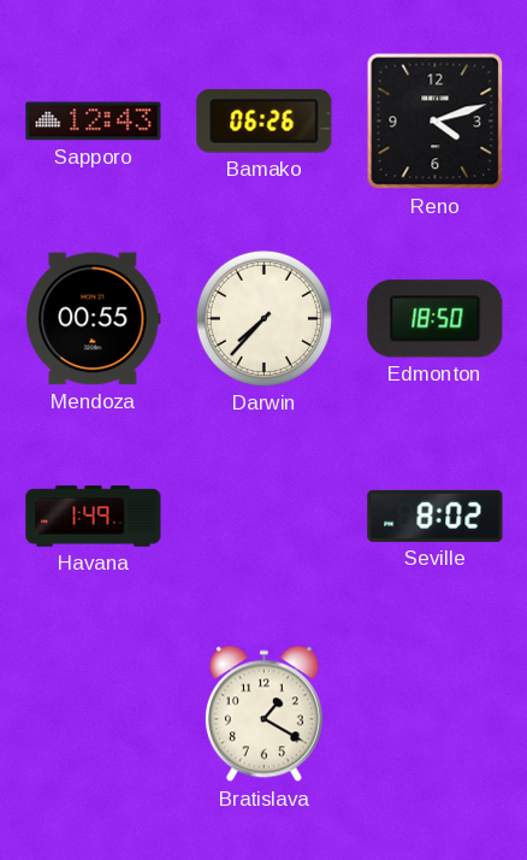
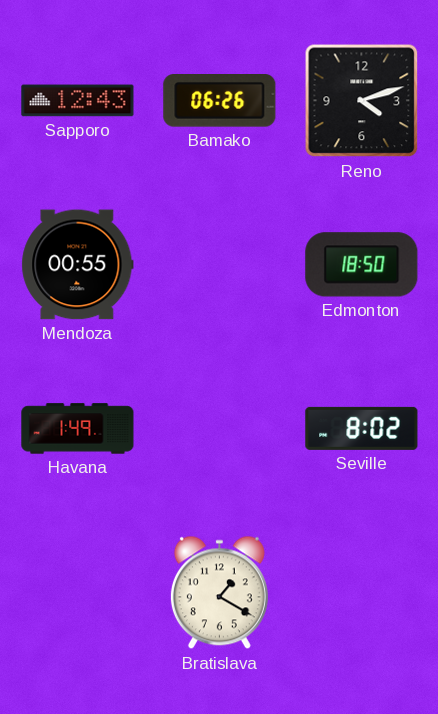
Darwin: 7:37 -> none
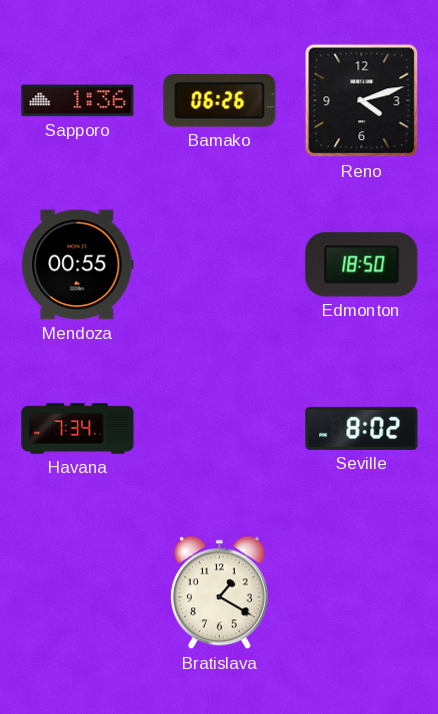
Sapporo: 12:43 -> 1:36
Havana: 1:49 -> 7:34
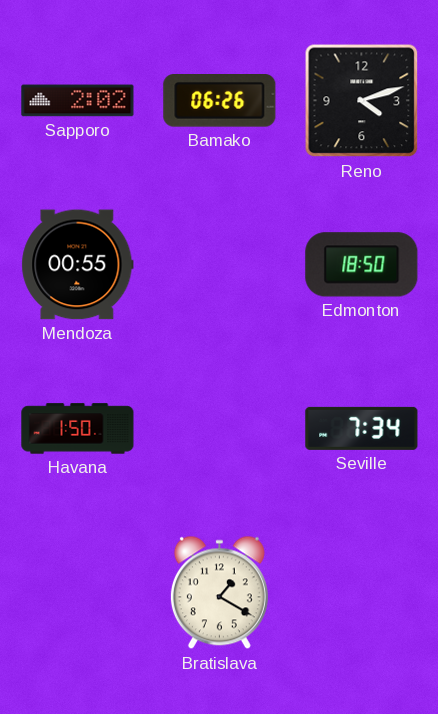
Sapporo: 1:36 -> 2:02
Havana: 7:34 -> 1:50
Seville: 8:02 -> 7:34
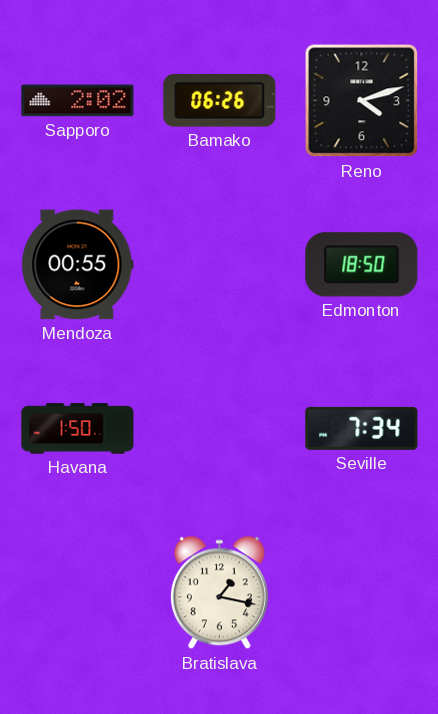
Bratislava: 1:20 -> 1:17
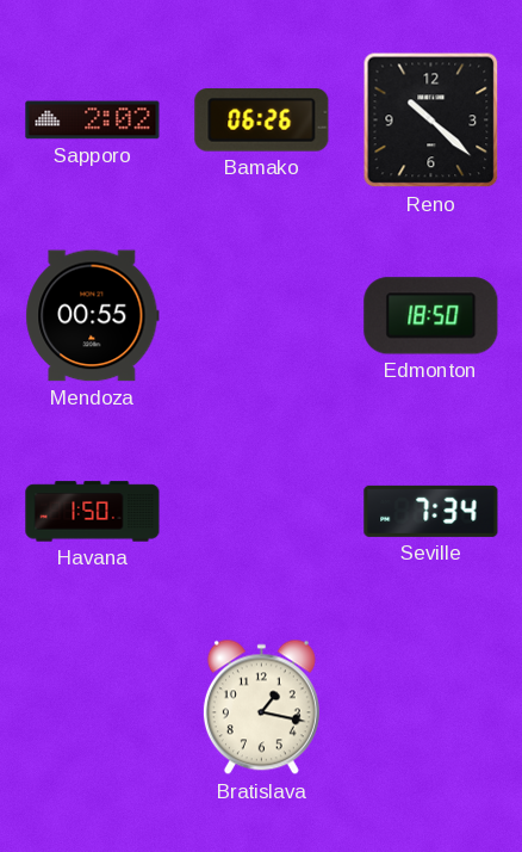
Reno: 4:12 -> 10:22
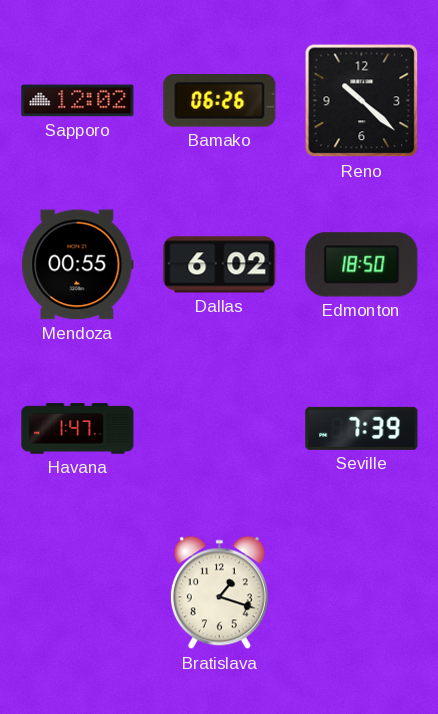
Sapporo: 2:02 -> 12:02
Dallas: none -> 6:02
Havana: 1:50 -> 1:47
Seville: 7:34 -> 7:39
Bratislava: 1:17 -> 1:18
